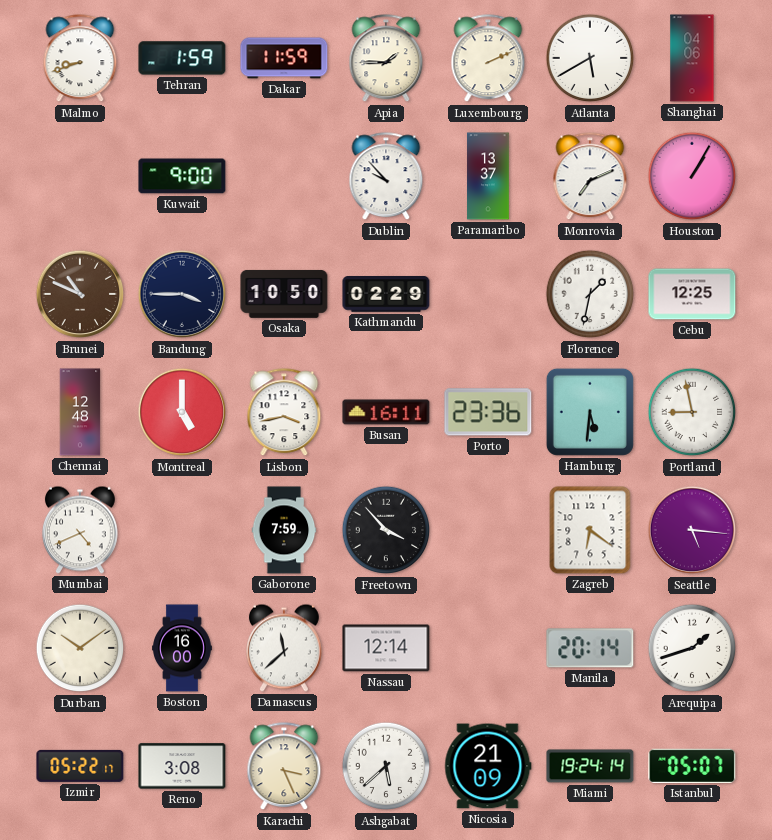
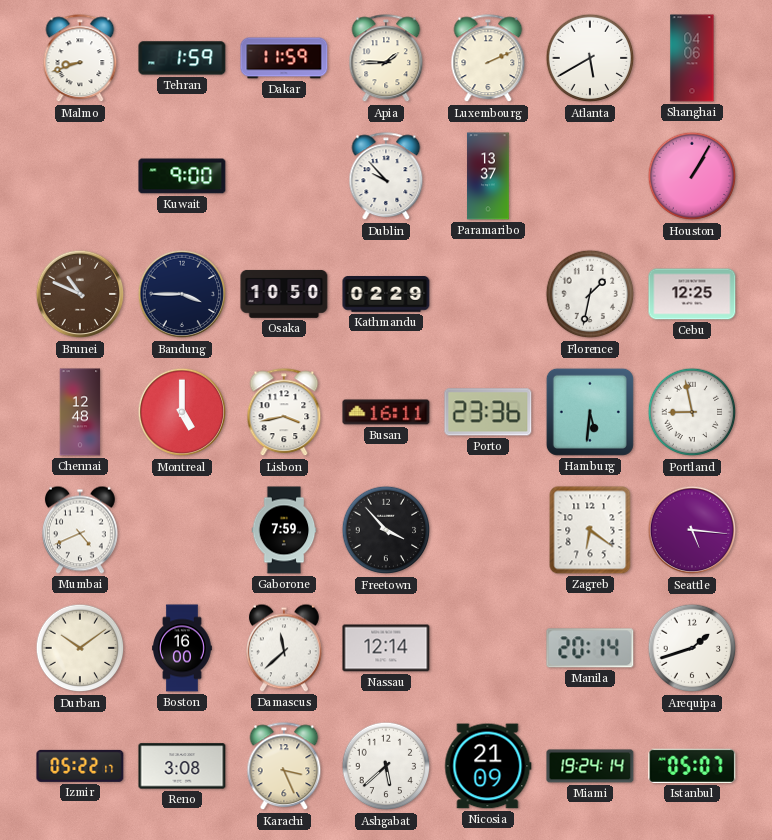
Monrovia: 7:11 -> none
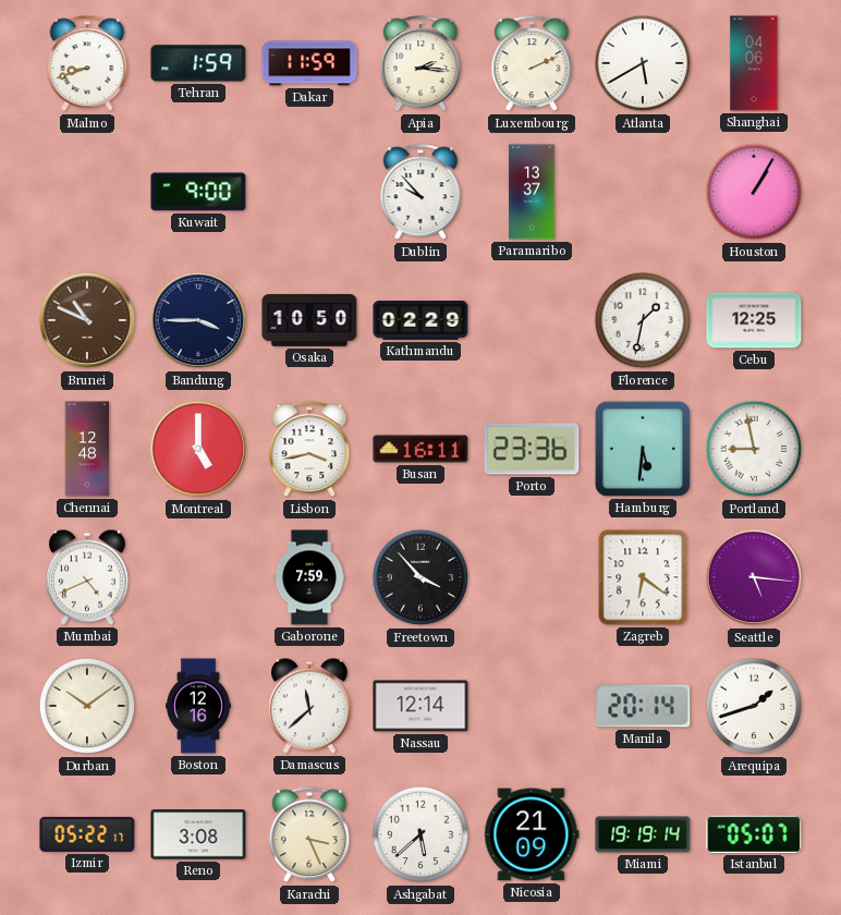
Apia: 1:45 -> 2:16
Boston: 16:00 -> 12:16
Miami: 19:24 -> 19:19
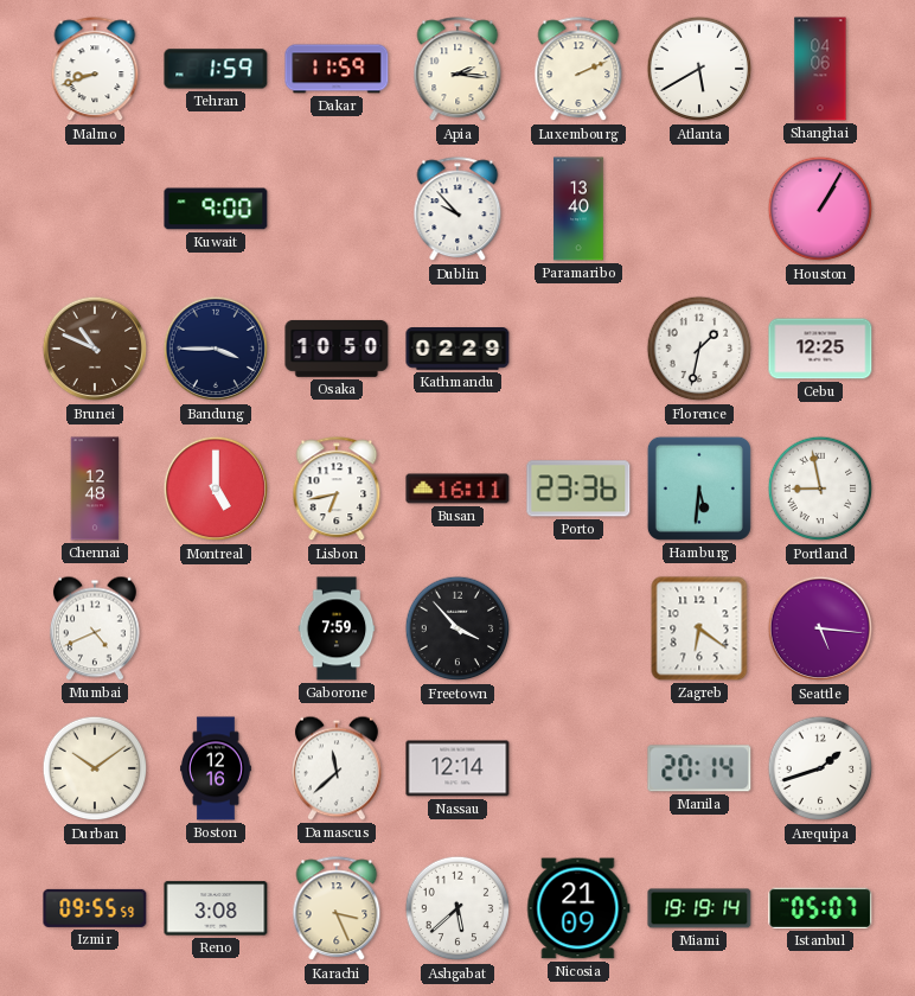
Paramaribo: 13:37 -> 13:40
Lisbon: 3:43 -> 6:43
Izmir: 05:22 -> 09:55
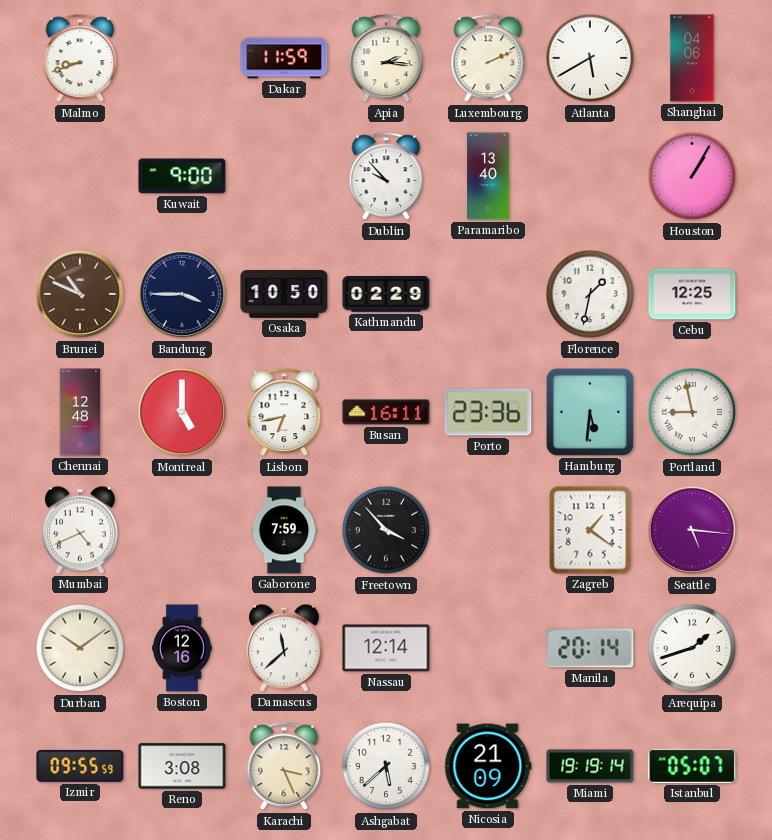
Tehran: 1:59 -> none
Zagreb: 6:21 -> 1:21
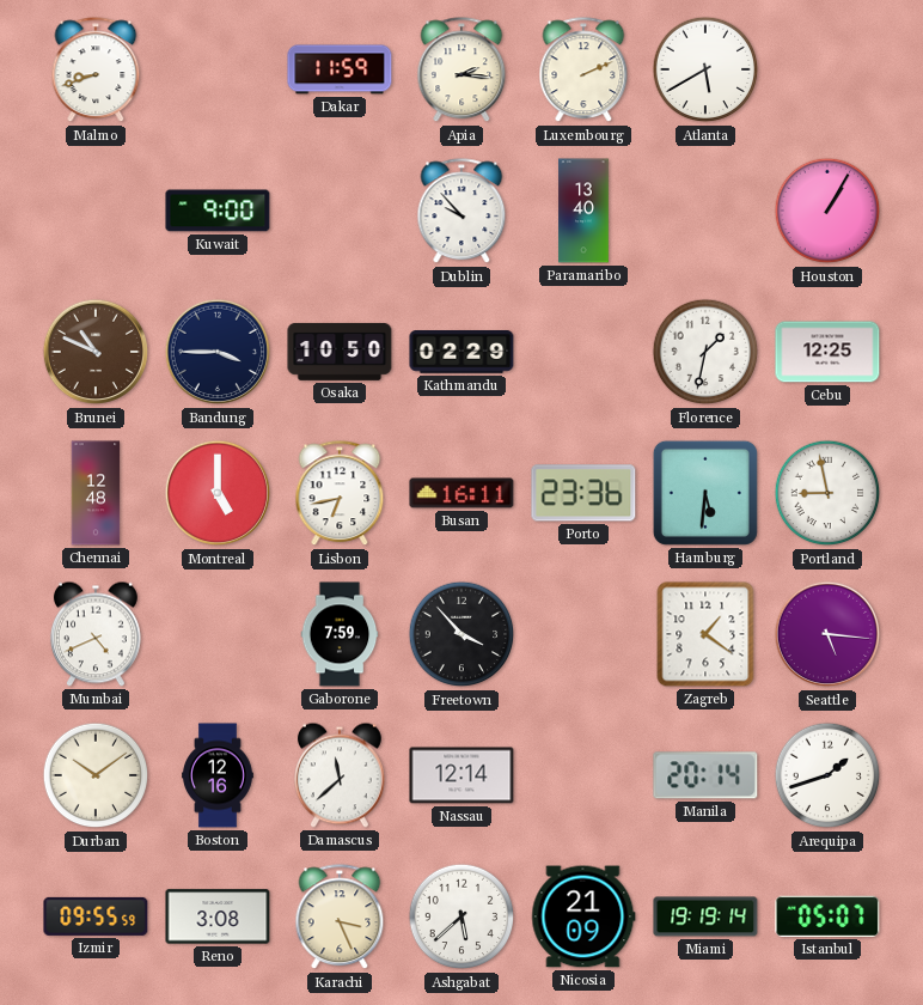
Shanghai: 04:06 -> none
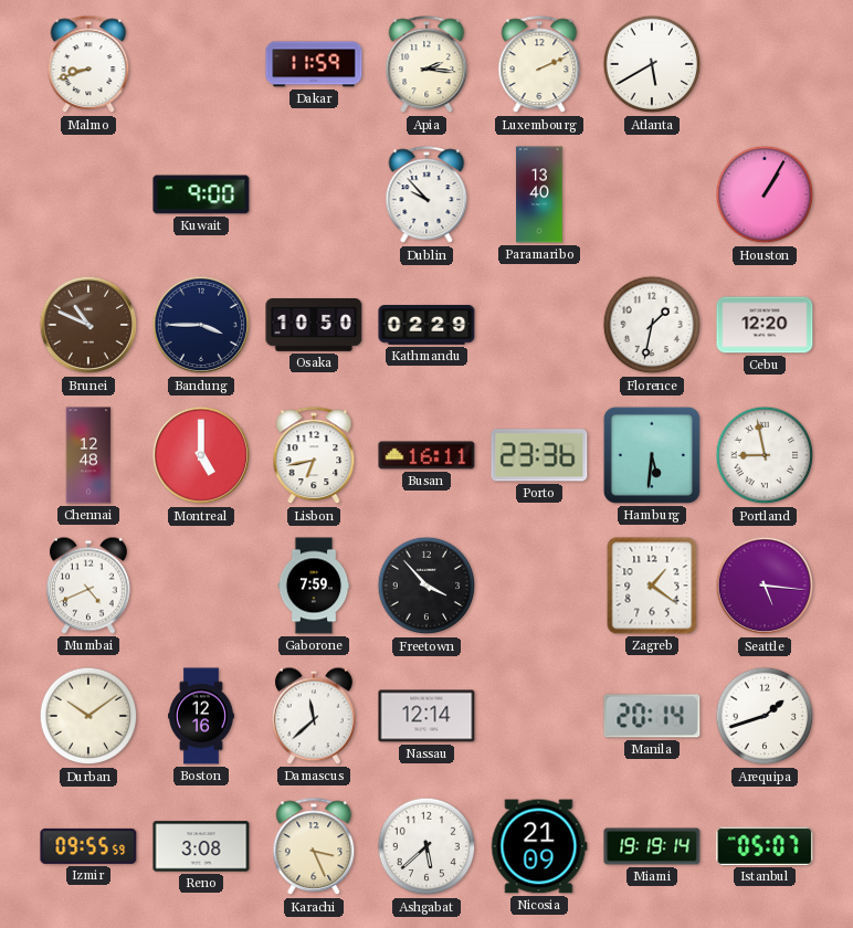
Cebu: 12:25 -> 12:20
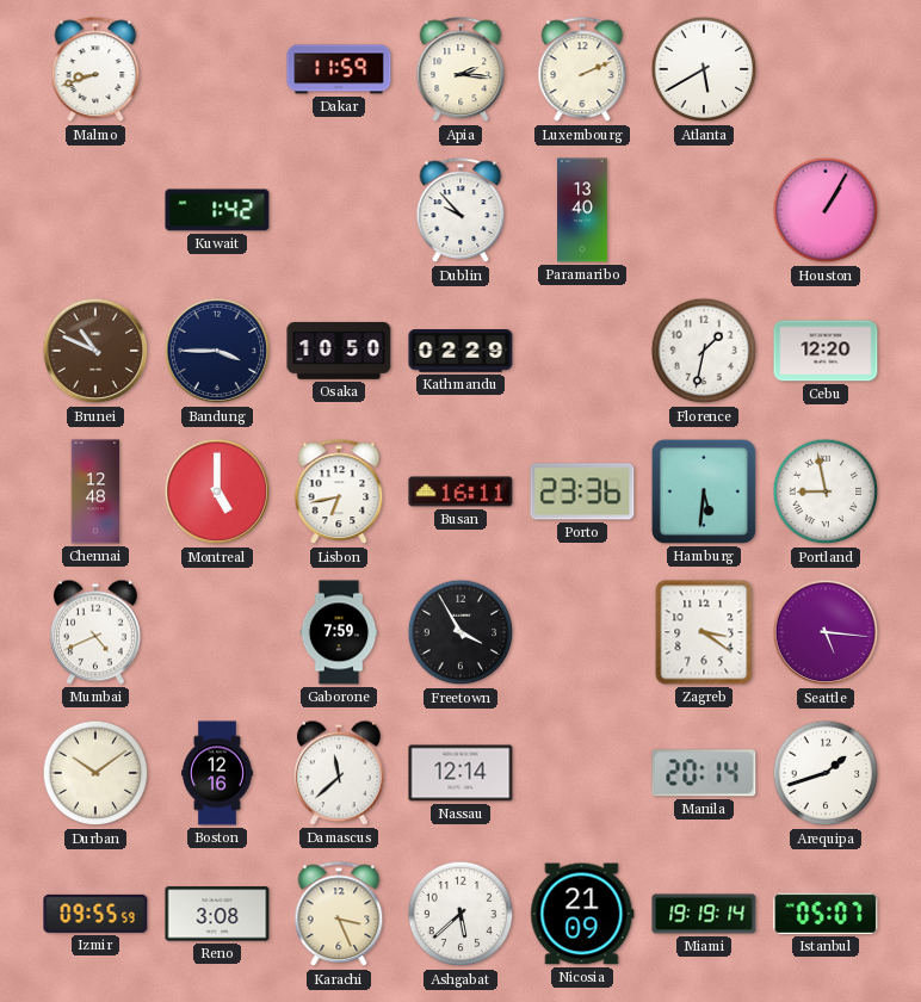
Kuwait: 9:00 -> 1:42
Freetown: 3:53 -> 3:55
Zagreb: 1:21 -> 3:21
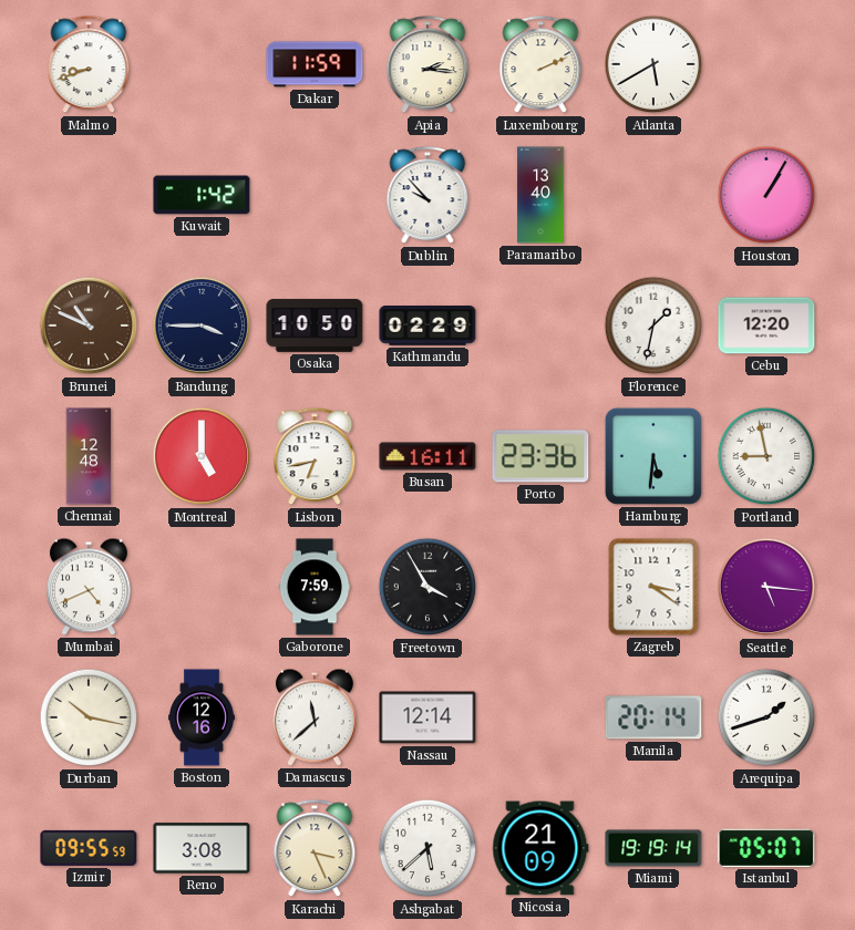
Durban: 10:09 -> 10:17
